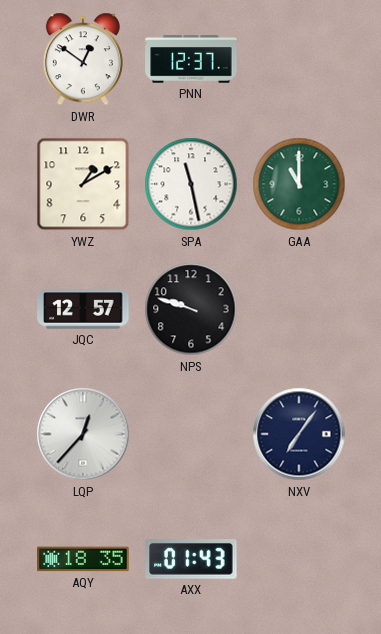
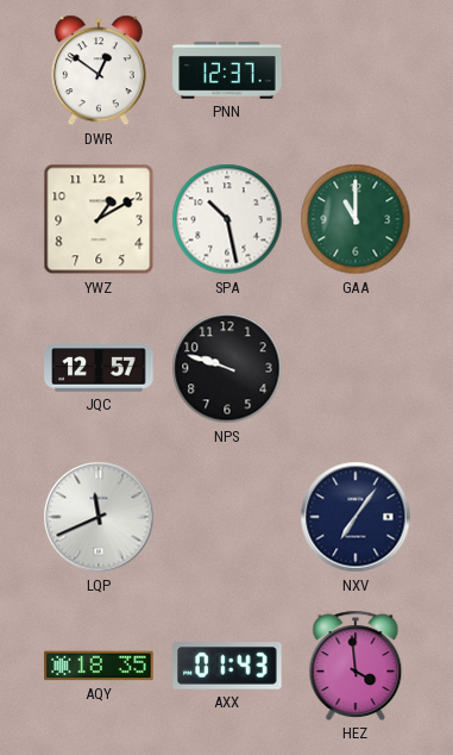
SPA: 11:28 -> 10:28
LQP: 12:37 -> 11:41
HEZ: none -> 3:59
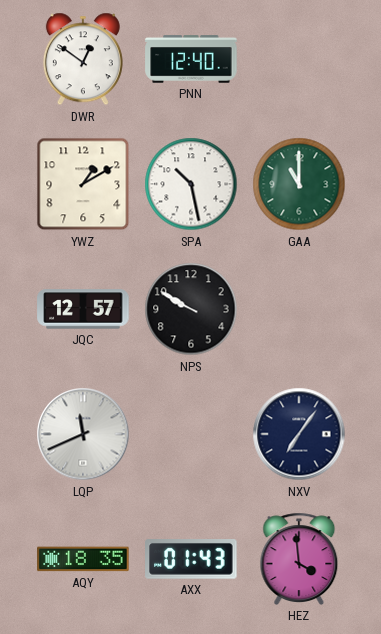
PNN: 12:37 -> 12:40
NPS: 9:48 -> 9:50
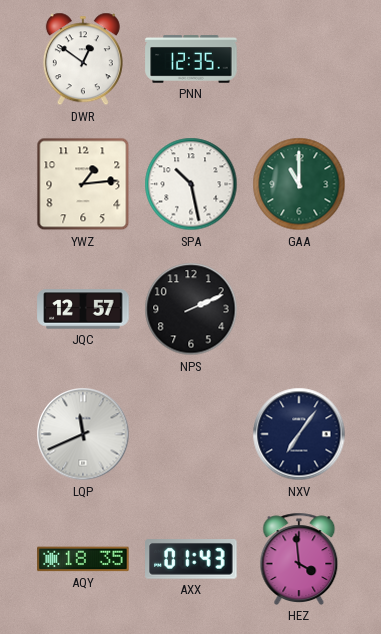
PNN: 12:40 -> 12:35
YWZ: 1:10 -> 1:14
NPS: 9:50 -> 2:11
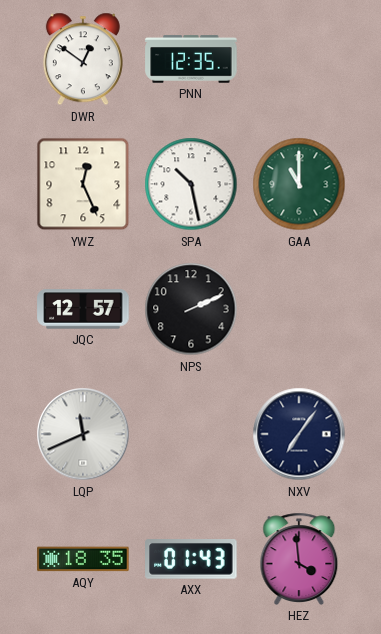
YWZ: 1:14 -> 12:26
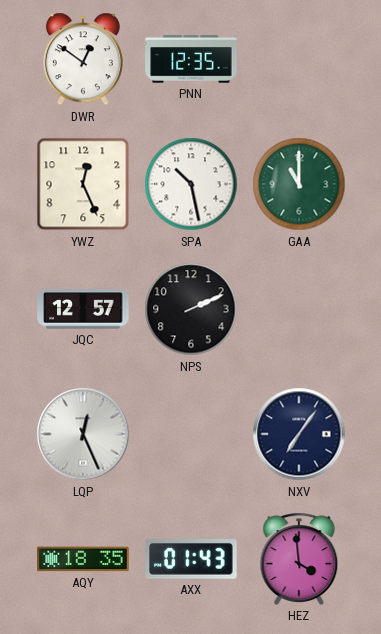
LQP: 11:41 -> 12:26
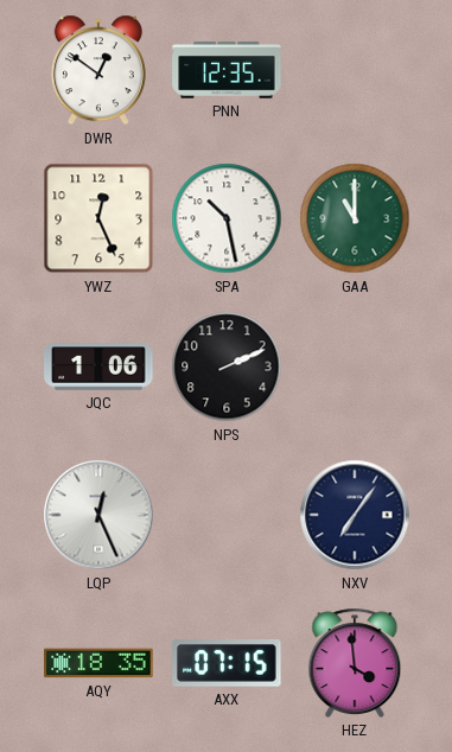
JQC: 12:57 -> 1:06
AXX: 01:43 -> 07:15
